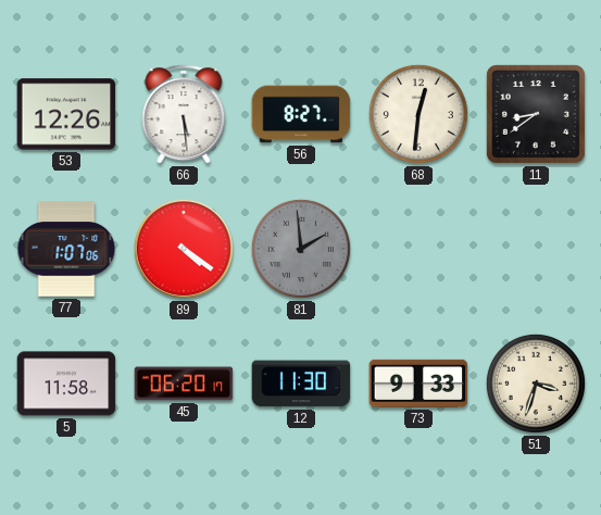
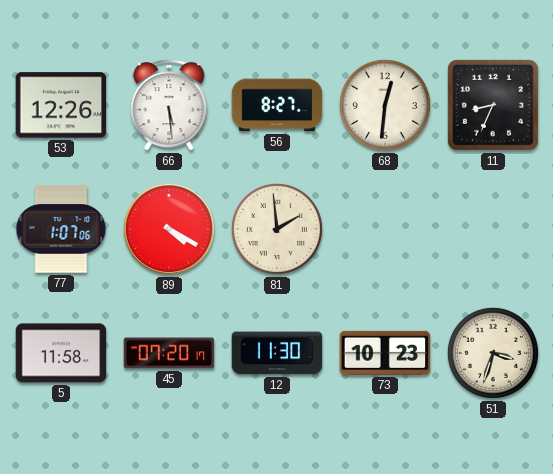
11: 8:39 -> 8:34
89: 4:21 -> 4:20
81 dial: grey -> cream
45: 06:20 -> 07:20
73: 9:33 -> 10:23
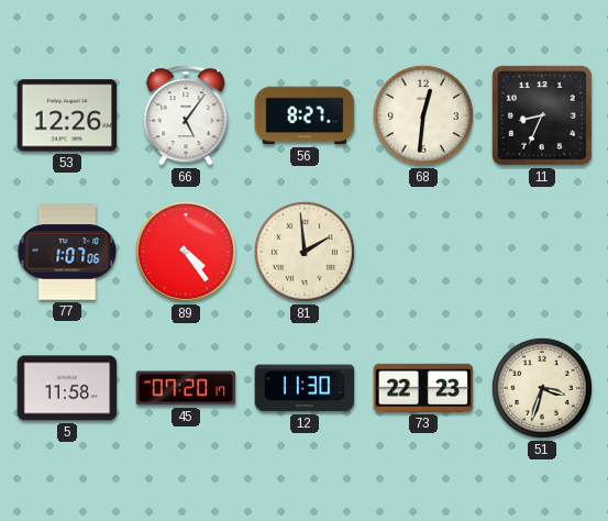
66: 5:29 -> 5:06
89: 4:20 -> 4:24
73: 10:23 -> 22:23
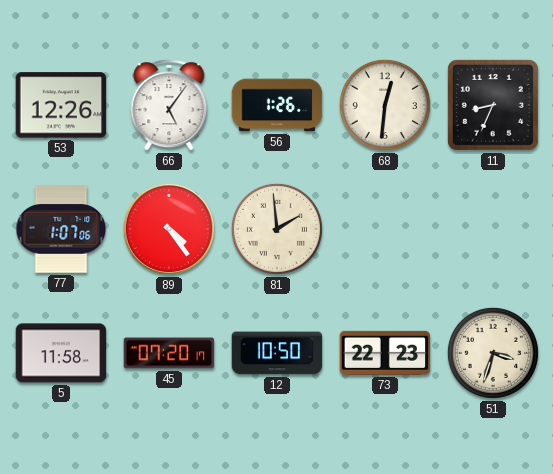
56: 8:27 -> 1:26
12: 11:30 -> 10:50
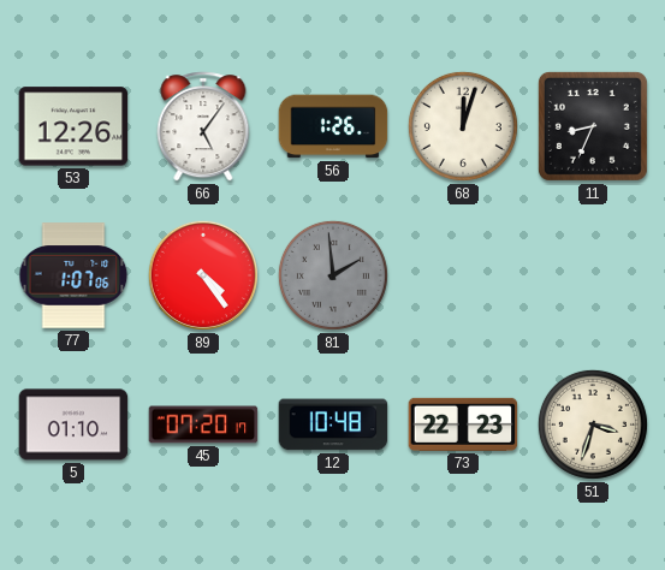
68: 12:31 -> 12:03
81 dial: cream -> grey
5: 11:58 -> 01:10
12: 10:50 -> 10:48
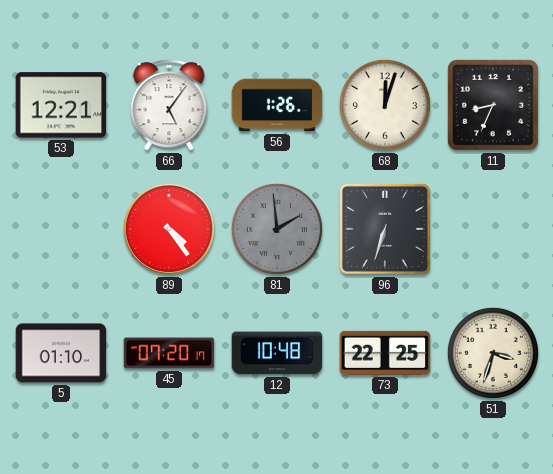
53: 12:26 -> 12:21
77: 1:07 -> none
96: none -> 6:33
73: 22:23 -> 22:25
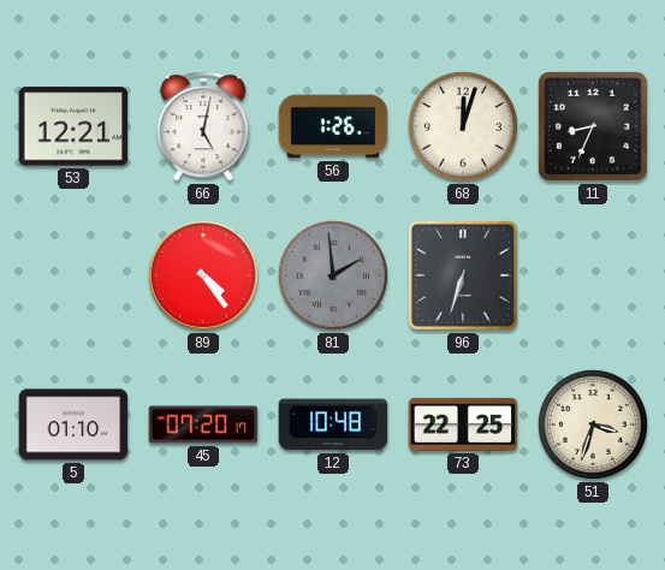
66: 5:06 -> 5:02
